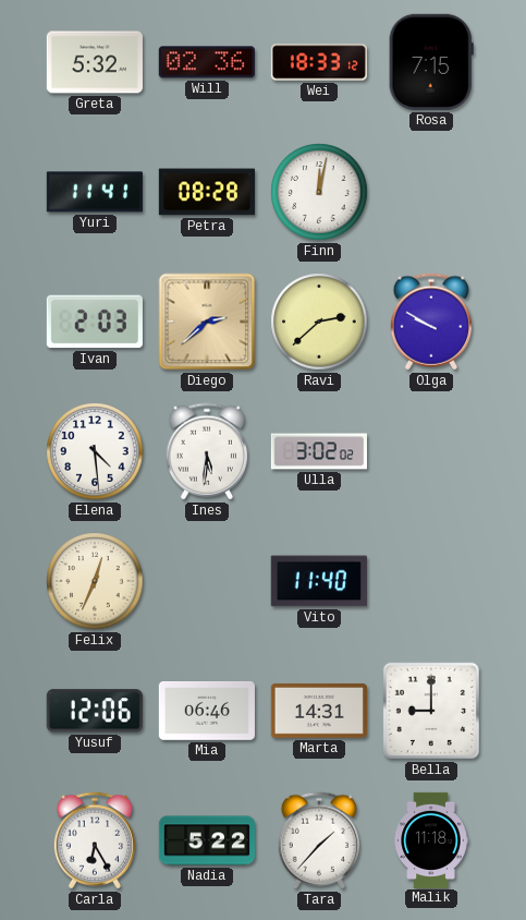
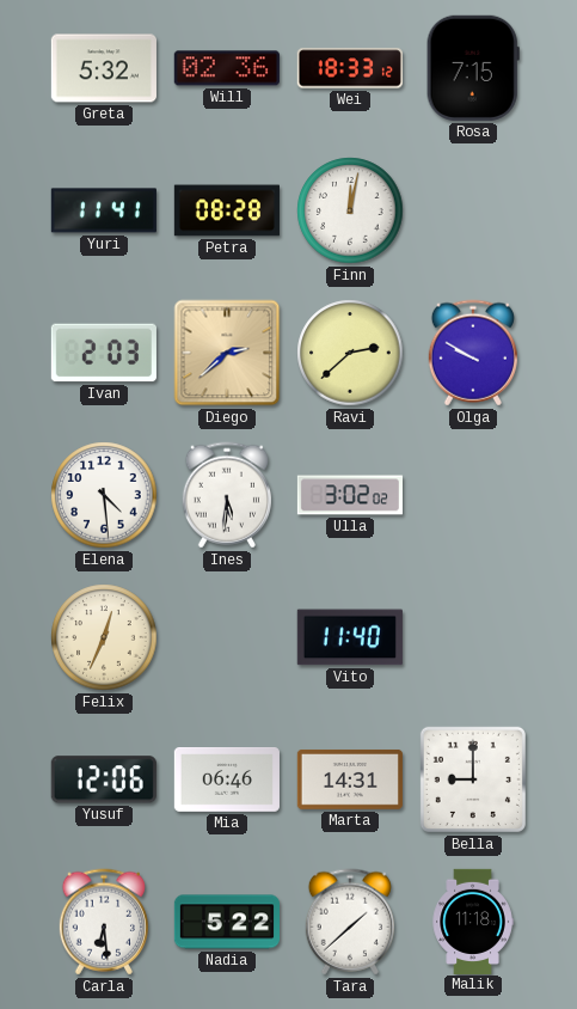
Carla: 6:25 -> 6:29
Tara: 1:37 -> 1:38
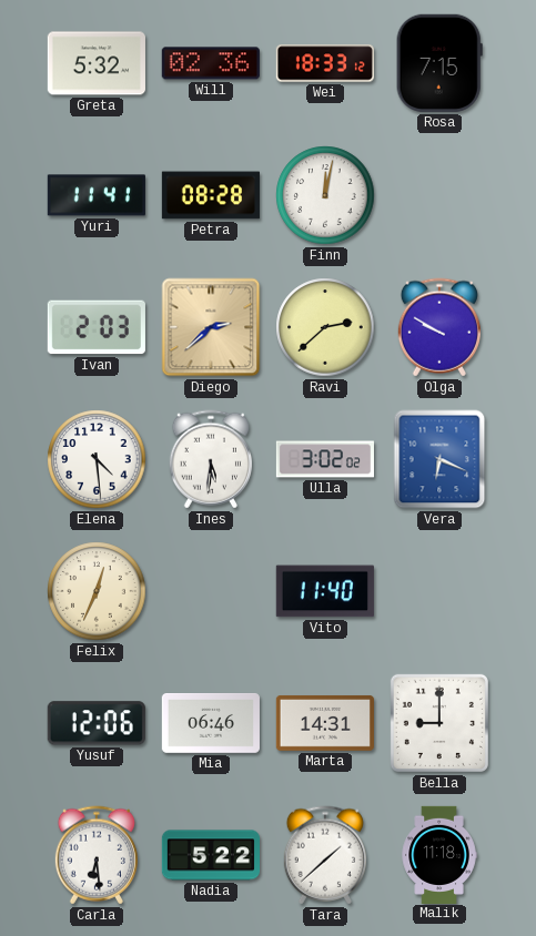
Vera: none -> 6:19
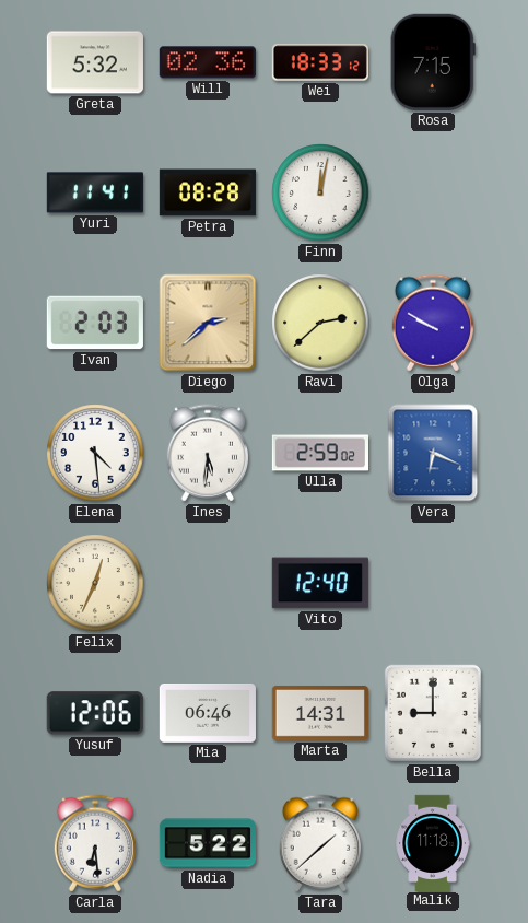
Ulla: 3:02 -> 2:59
Vito: 11:40 -> 12:40
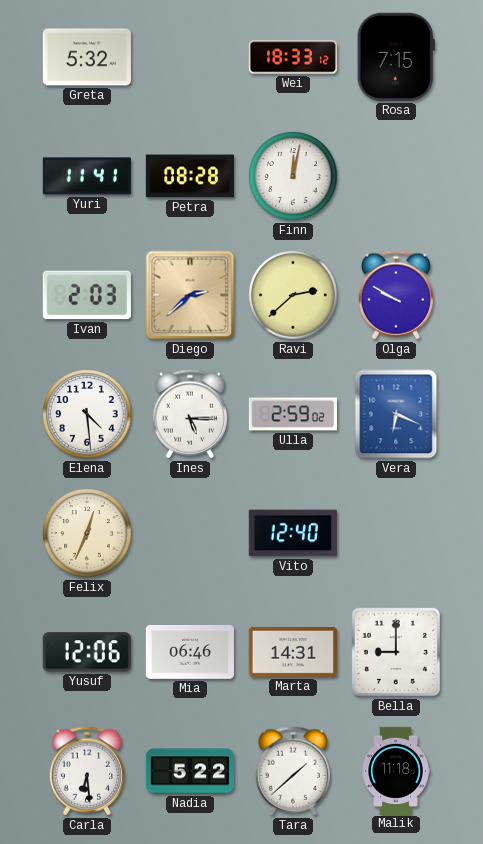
Will: 02:36 -> none
Ines: 5:31 -> 5:15
